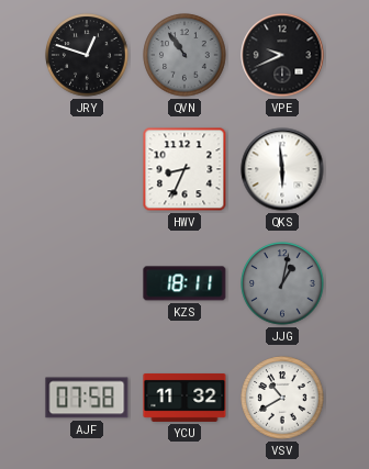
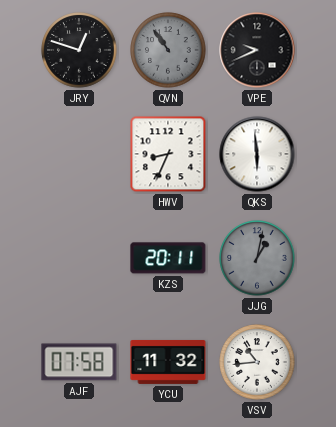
KZS: 18:11 -> 20:11
VSV: 10:40 -> 10:44
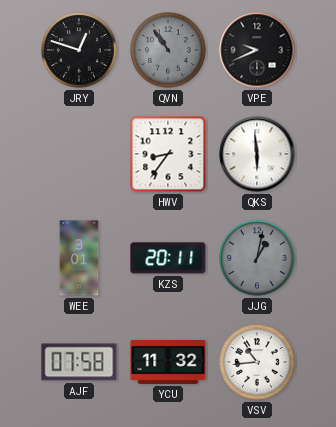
HWV: 8:34 -> 8:36
WEE: none -> 3:01
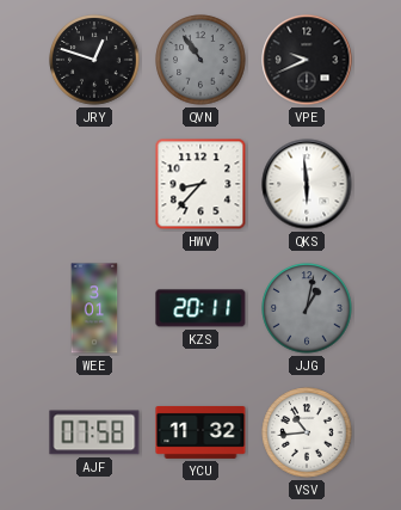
HWV: 8:36 -> 8:37
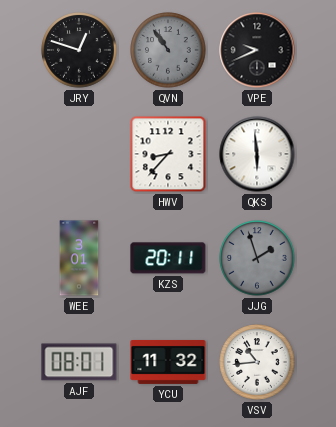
JJG: 1:02 -> 1:57
AJF: 07:58 -> 08:01
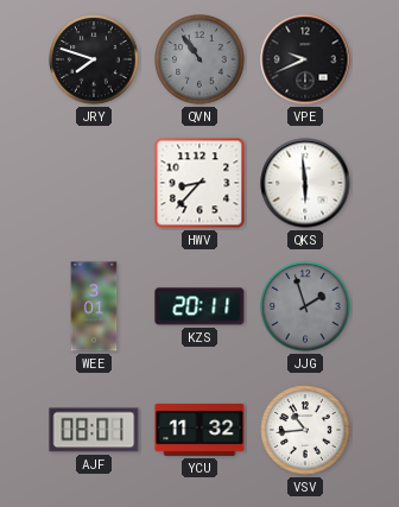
JRY: 12:48 -> 7:48
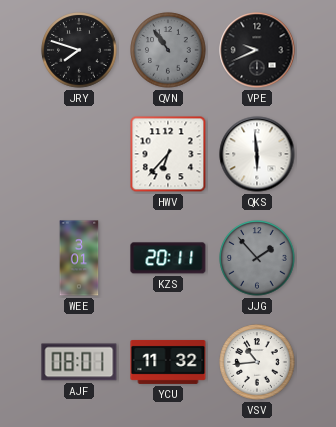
HWV: 8:37 -> 6:37
JJG: 1:57 -> 1:53
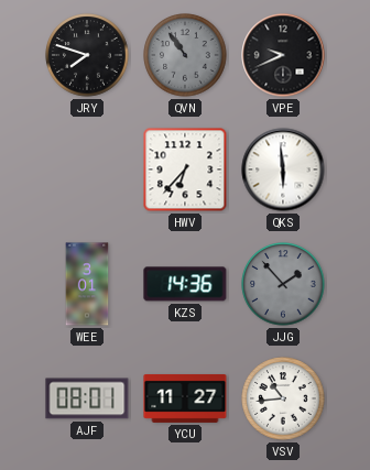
KZS: 20:11 -> 14:36
YCU: 11:32 -> 11:27
